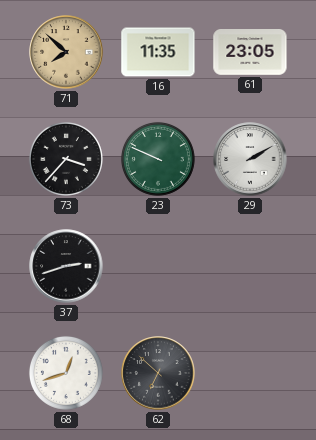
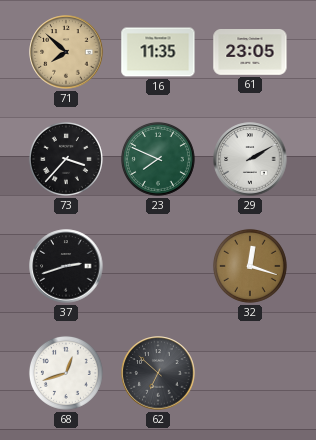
23: 9:49 -> 7:49
32: none -> 12:18
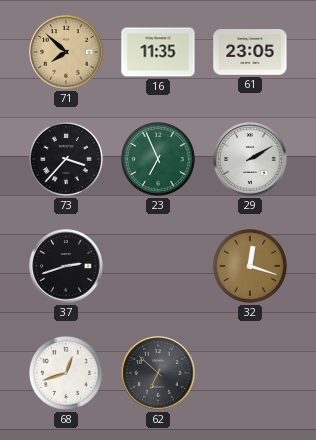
23: 7:49 -> 6:56
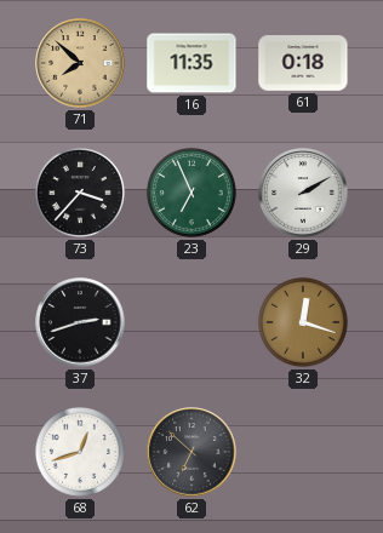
61: 23:05 -> 0:18
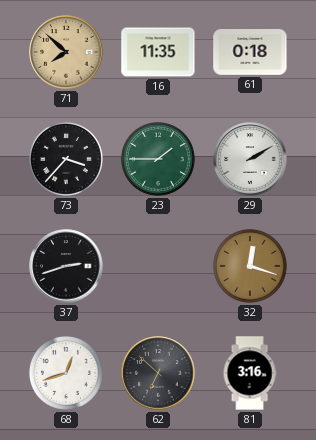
23: 6:56 -> 1:45
81: none -> 3:16
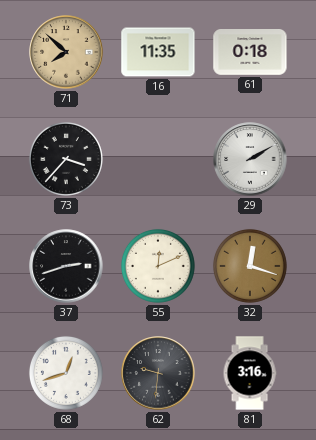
23: 1:45 -> none
55: none -> 12:11
62: 6:52 -> 9:31
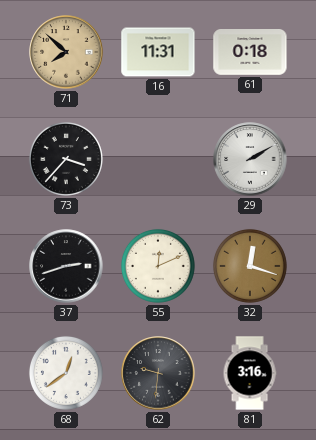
16: 11:35 -> 11:31
68: 12:42 -> 12:39
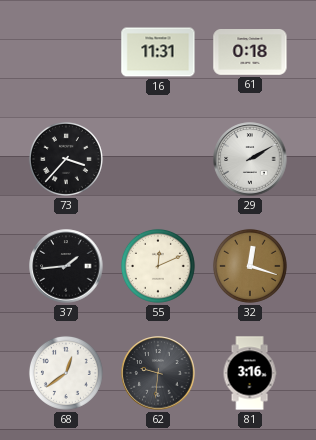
71: 7:52 -> none
37: 2:42 -> 1:44
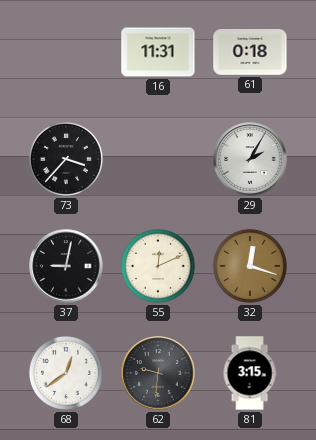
29: 2:10 -> 2:05
37: 1:44 -> 9:02
81: 3:16 -> 3:15
